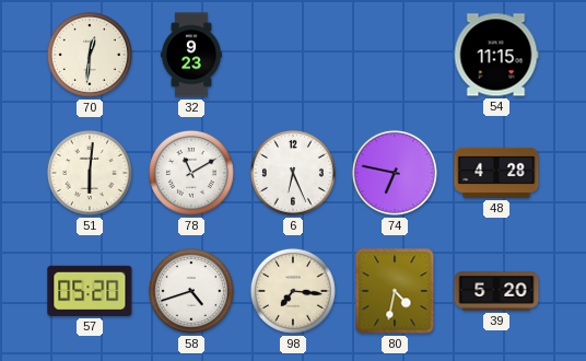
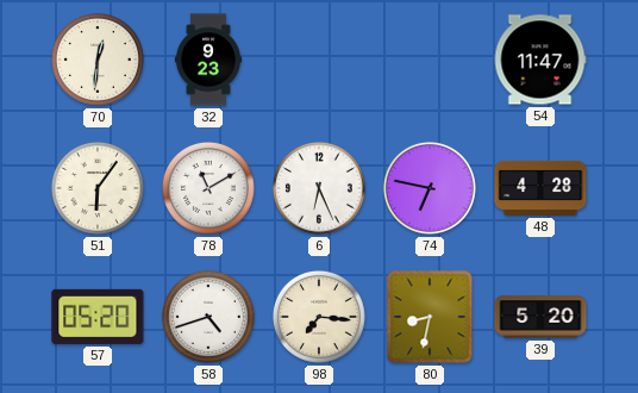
54: 11:15 -> 11:47
51: 6:01 -> 6:06
80: 4:32 -> 8:32
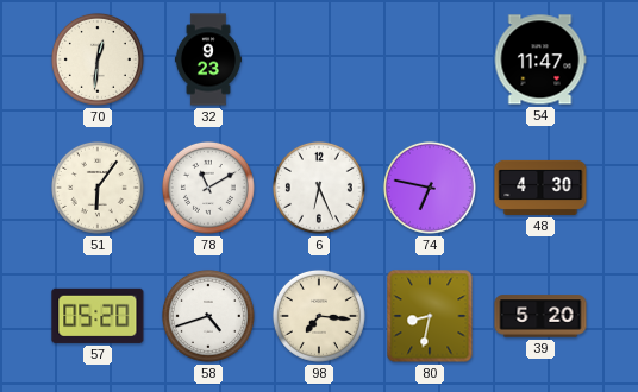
48: 4:28 -> 4:30
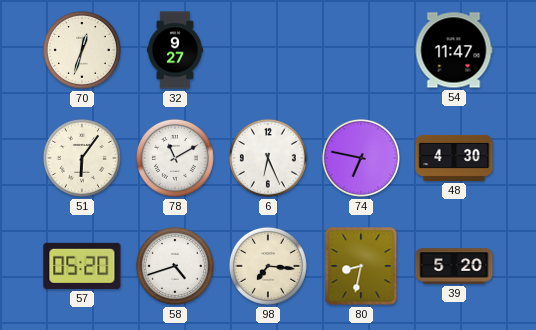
70: 12:31 -> 12:33
32: 9:23 -> 9:27
